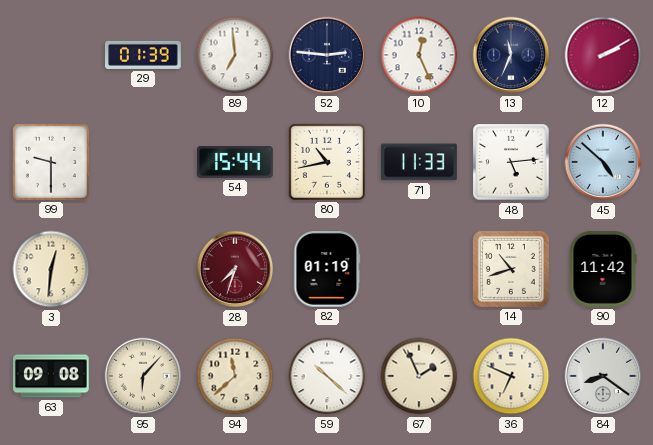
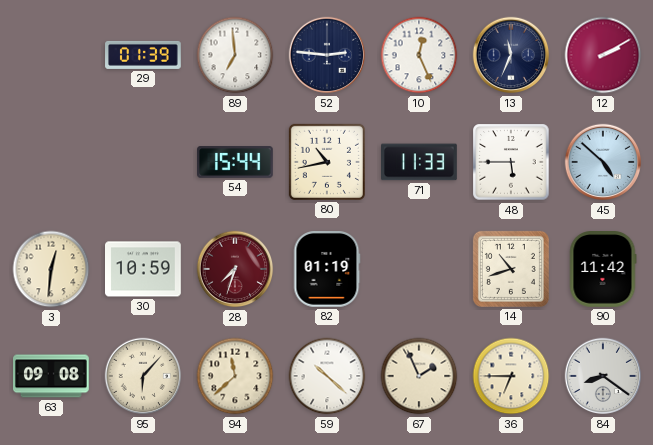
99: 9:30 -> none
48: 5:14 -> 5:45
30: none -> 10:59
36: 6:49 -> 6:45
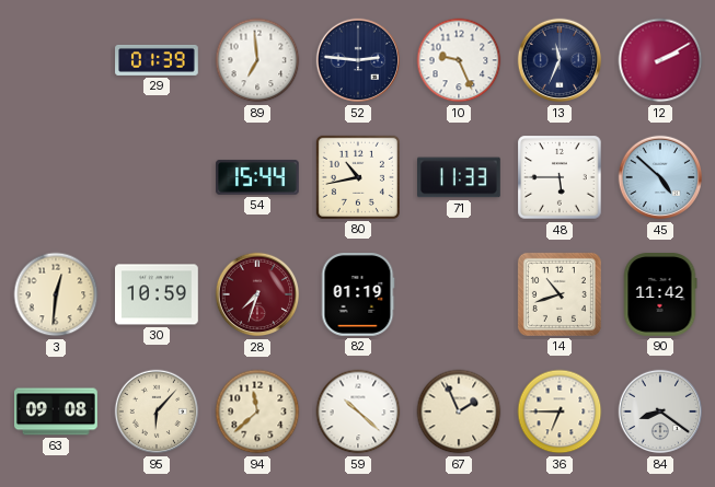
10: 12:26 -> 9:26
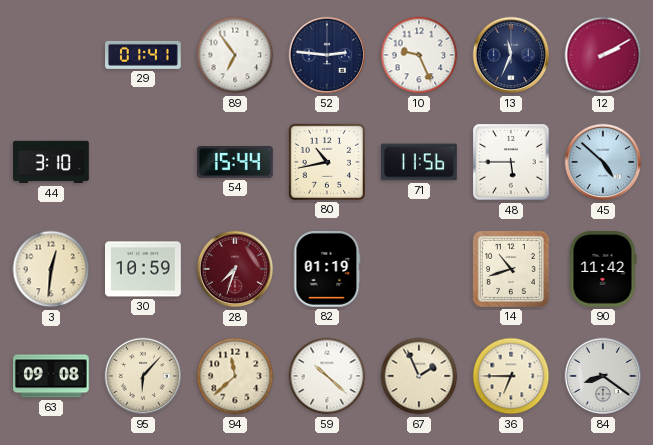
29: 01:39 -> 01:41
89: 6:59 -> 6:54
44: none -> 3:10
71: 11:33 -> 11:56
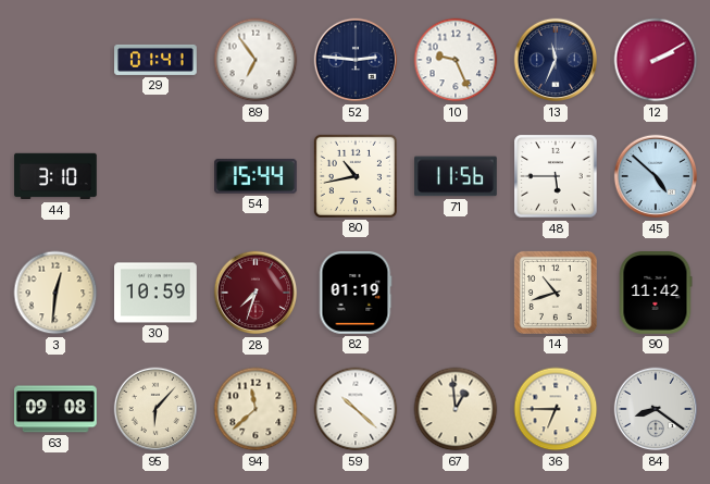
67: 1:56 -> 12:59
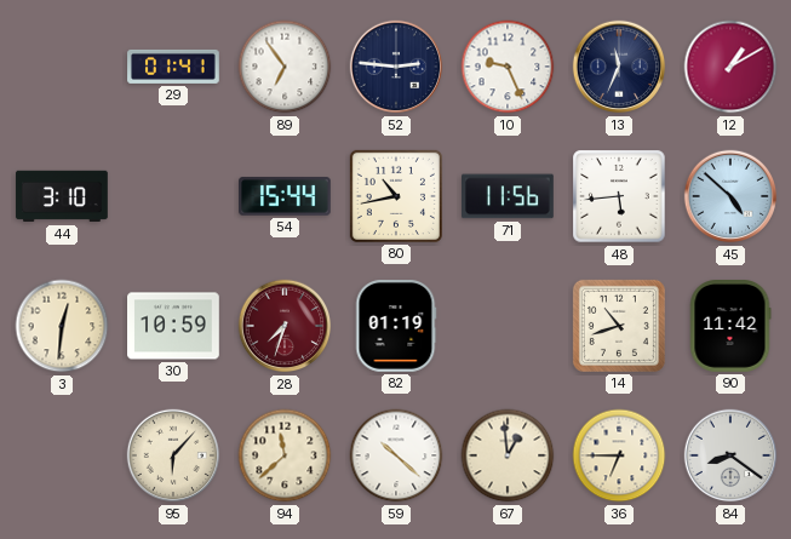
12: 2:10 -> 1:10
48: 5:45 -> 5:44
63: 09:08 -> none
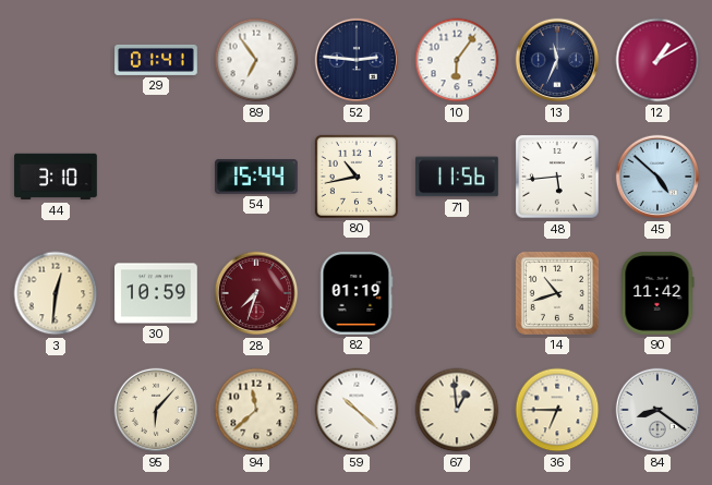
10: 9:26 -> 6:06
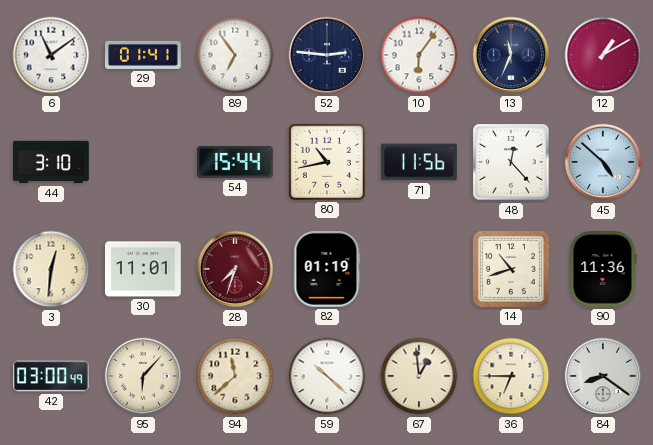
6: none -> 11:09
48: 5:44 -> 12:23
30: 10:59 -> 11:01
90: 11:42 -> 11:36
42: none -> 03:00
